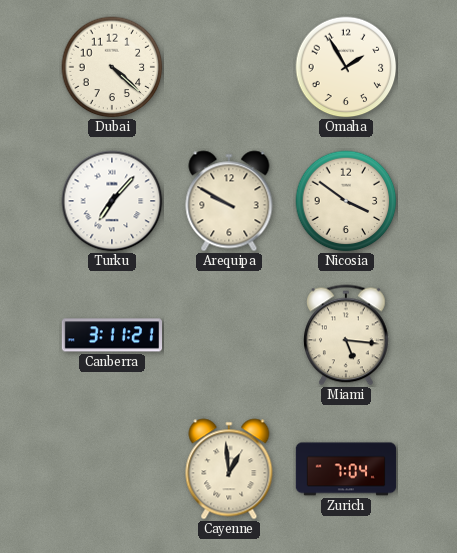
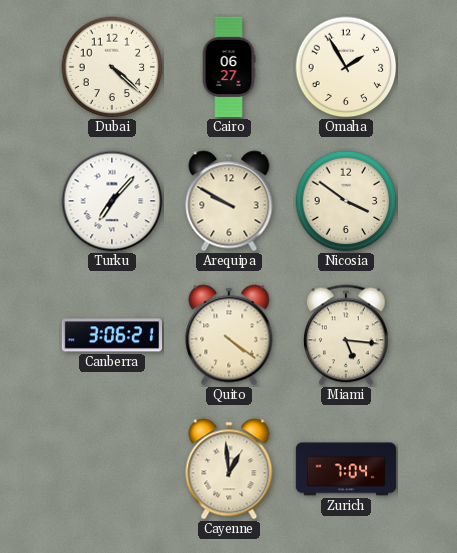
Cairo: none -> 06:27
Canberra: 3:11 -> 3:06
Quito: none -> 4:21
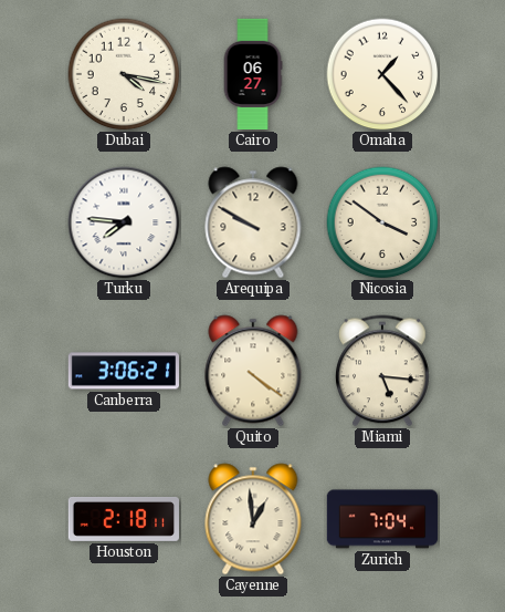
Dubai: 4:22 -> 4:17
Omaha: 1:55 -> 1:23
Turku: 7:07 -> 7:46
Houston: none -> 2:18
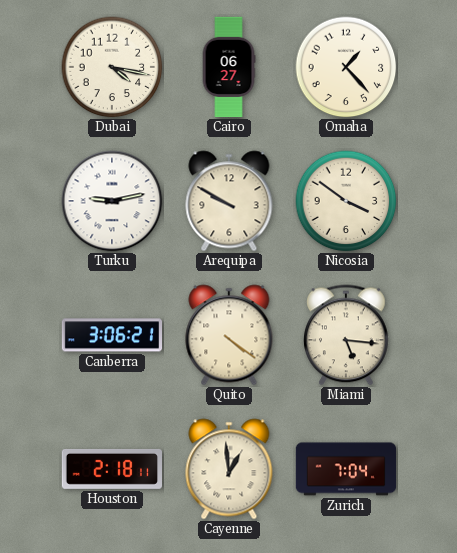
Turku: 7:46 -> 9:13
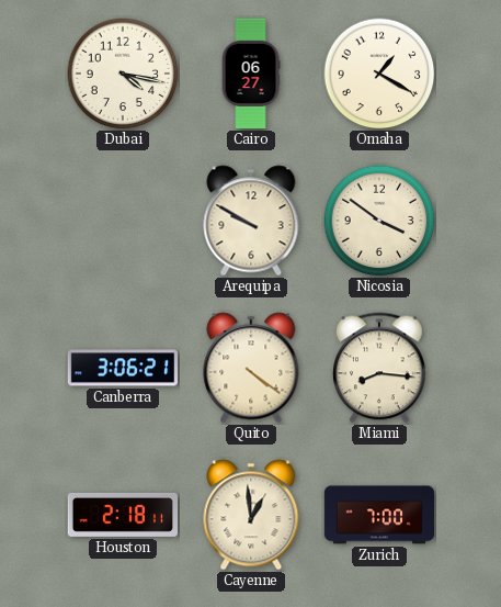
Omaha: 1:23 -> 1:20
Turku: 9:13 -> none
Miami: 5:16 -> 8:16
Zurich: 7:04 -> 7:00
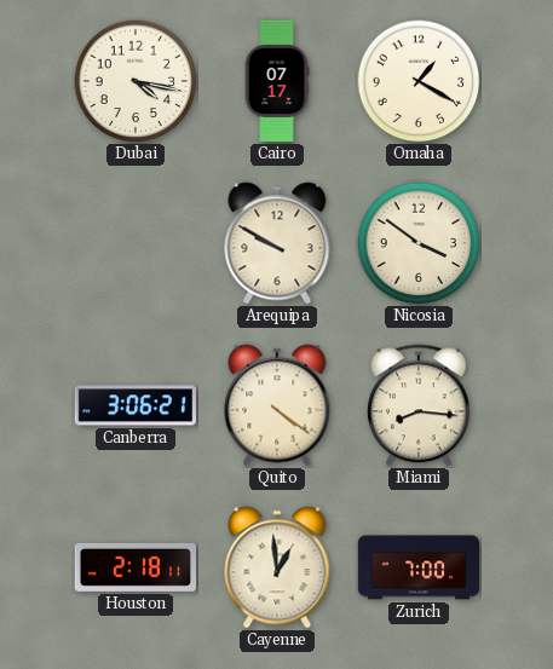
Cairo: 06:27 -> 07:17
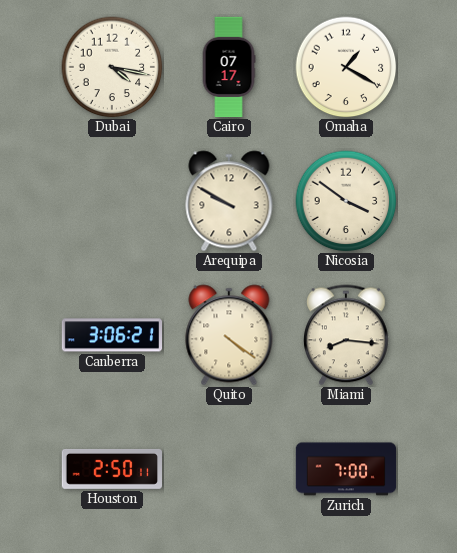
Houston: 2:18 -> 2:50
Cayenne: 12:59 -> none
